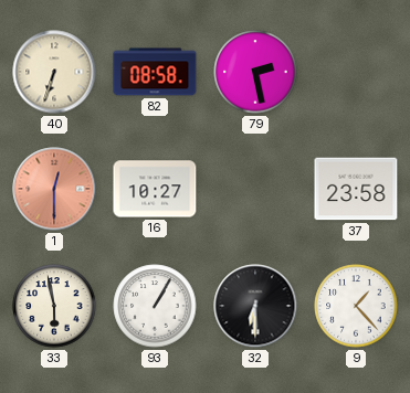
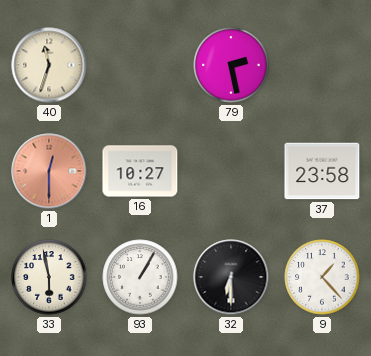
40: 6:33 -> 11:33
82: 08:58 -> none
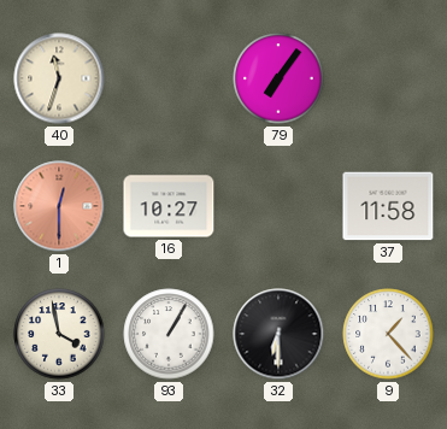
79: 2:28 -> 7:06
37: 23:58 -> 11:58
33: 5:58 -> 3:58
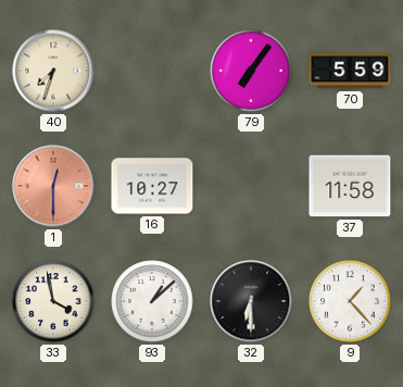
40: 11:33 -> 7:33
70: none -> 5:59
93: 1:05 -> 1:08
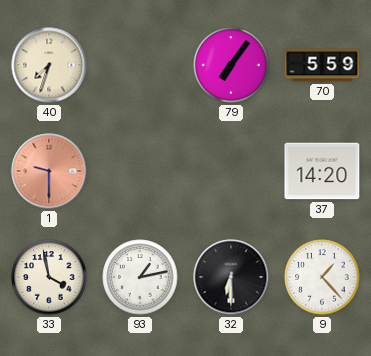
1: 12:30 -> 9:30
16: 10:27 -> none
37: 11:58 -> 14:20
93: 1:08 -> 1:13
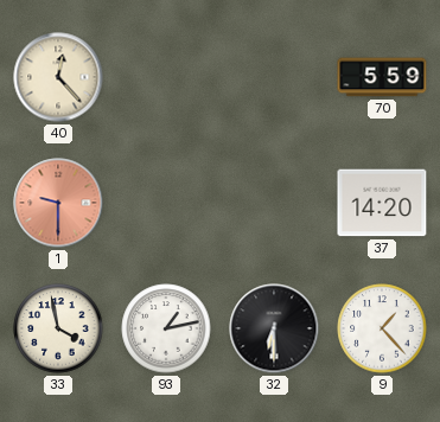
40: 7:33 -> 12:23
79: 7:06 -> none
